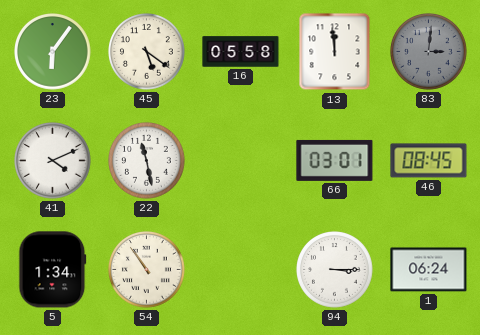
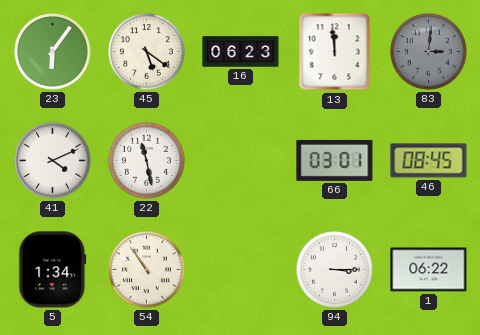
16: 05:58 -> 06:23
1: 06:24 -> 06:22
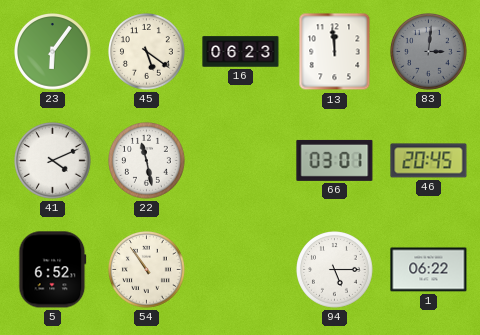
46: 08:45 -> 20:45
5: 1:34 -> 6:52
94: 3:15 -> 5:15
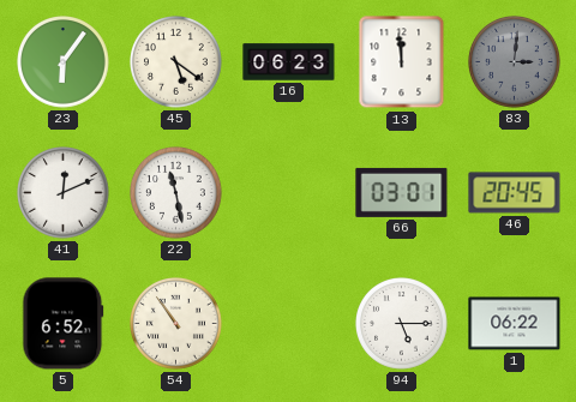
41: 4:11 -> 12:11
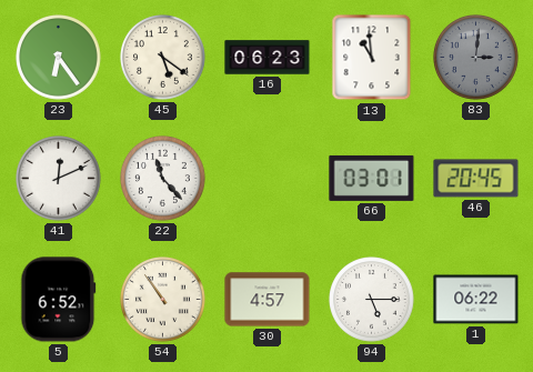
23: 6:06 -> 6:24
13: 11:59 -> 10:59
22: 11:28 -> 11:23
30: none -> 4:57
